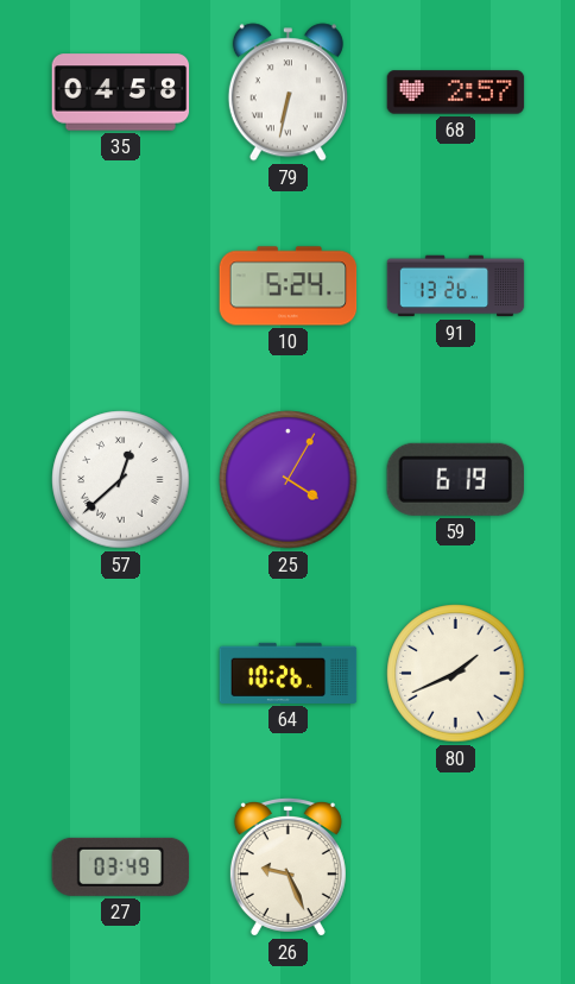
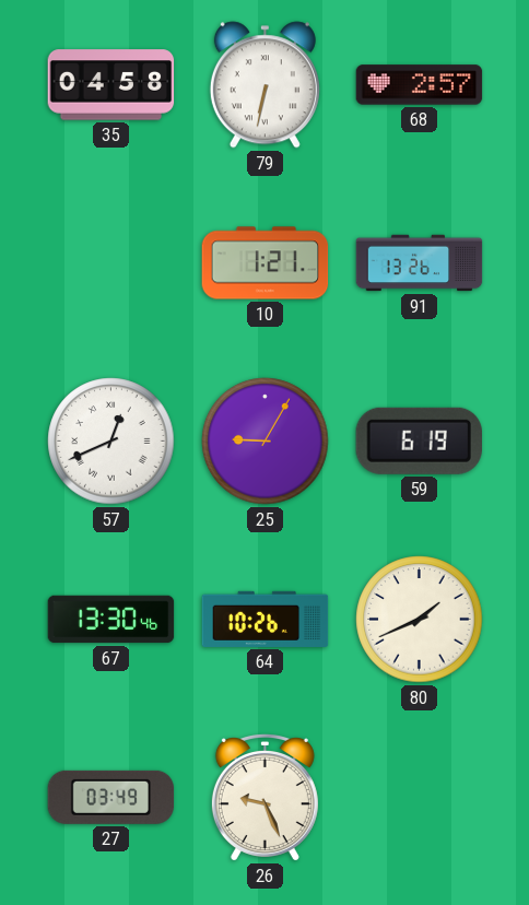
10: 5:24 -> 1:21
57: 12:38 -> 12:41
25: 4:05 -> 9:05
67: none -> 13:30
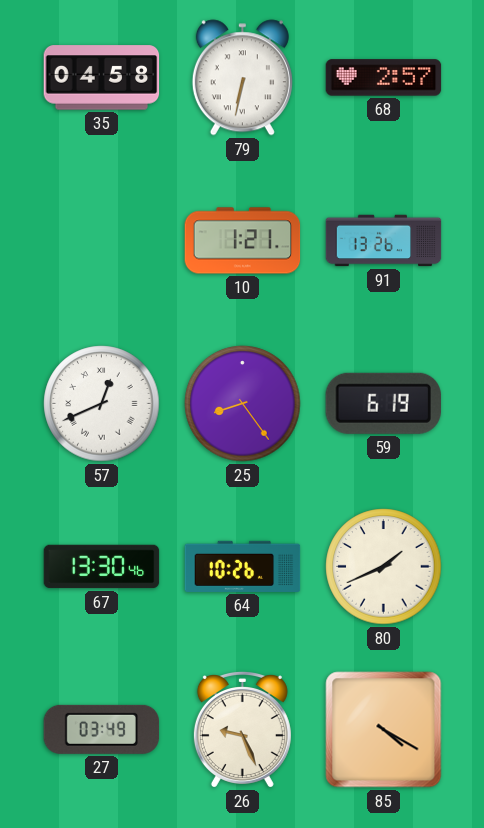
25: 9:05 -> 8:24
85: none -> 4:20
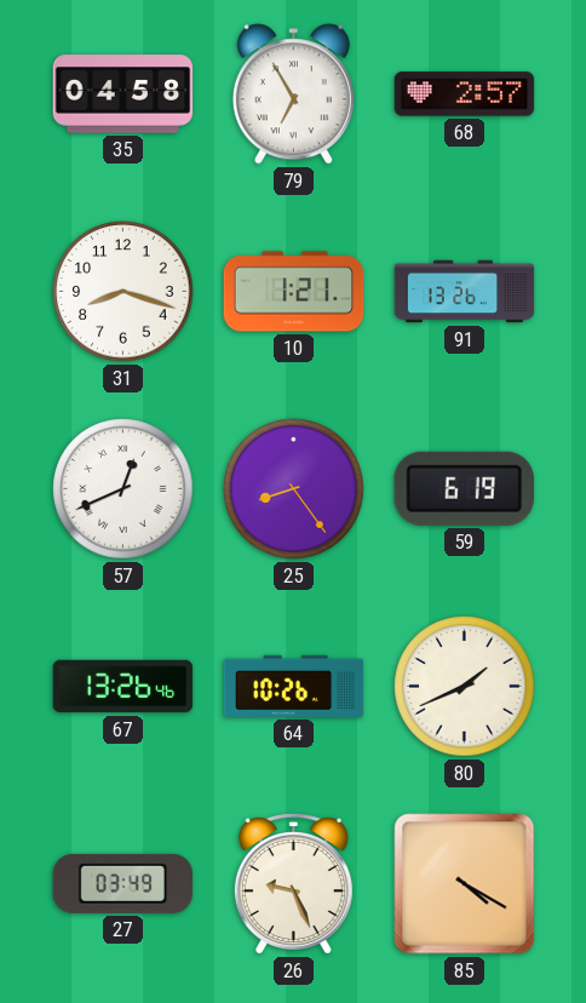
79: 6:32 -> 6:55
31: none -> 8:18
67: 13:30 -> 13:26
